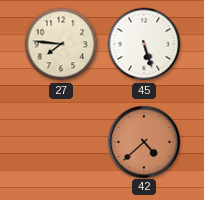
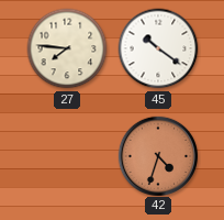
45: 5:27 -> 10:21
42: 4:38 -> 4:33
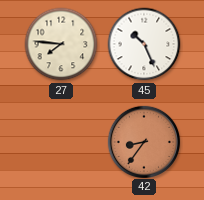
45: 10:21 -> 10:26
42: 4:33 -> 8:36
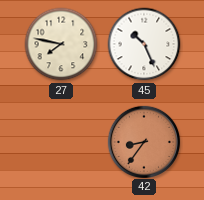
27: 7:46 -> 7:47
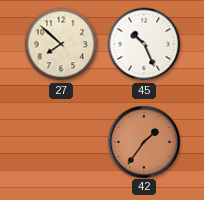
27: 7:47 -> 7:52
42: 8:36 -> 1:36
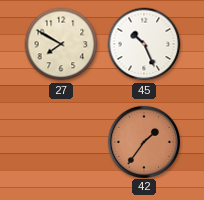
27: 7:52 -> 7:50
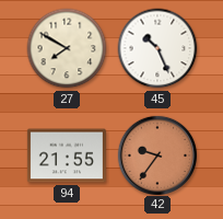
94: none -> 21:55
42: 1:36 -> 9:36
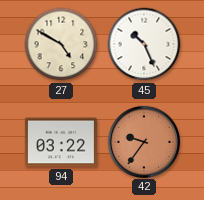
27: 7:50 -> 4:50
94: 21:55 -> 03:22
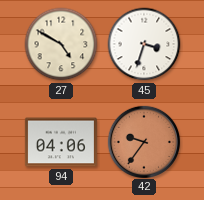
45: 10:26 -> 3:33
94: 03:22 -> 04:06
